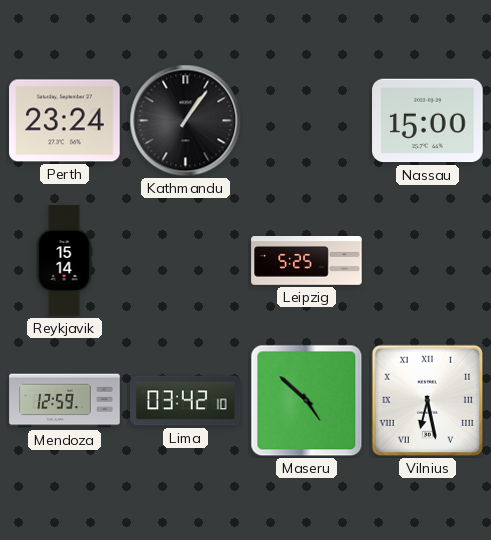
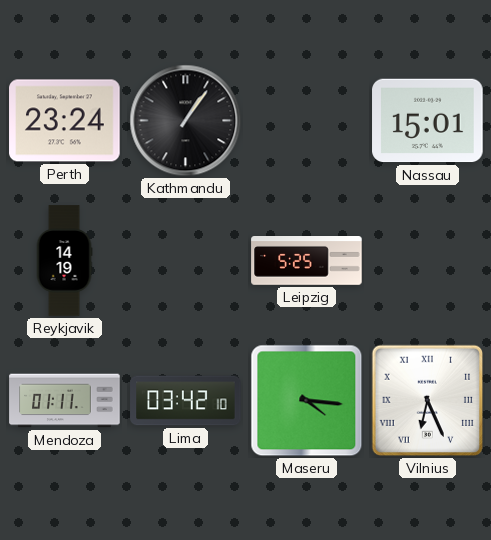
Nassau: 15:00 -> 15:01
Reykjavik: 15:14 -> 14:19
Mendoza: 12:59 -> 01:11
Maseru: 4:52 -> 4:16
Vilnius: 6:28 -> 6:26
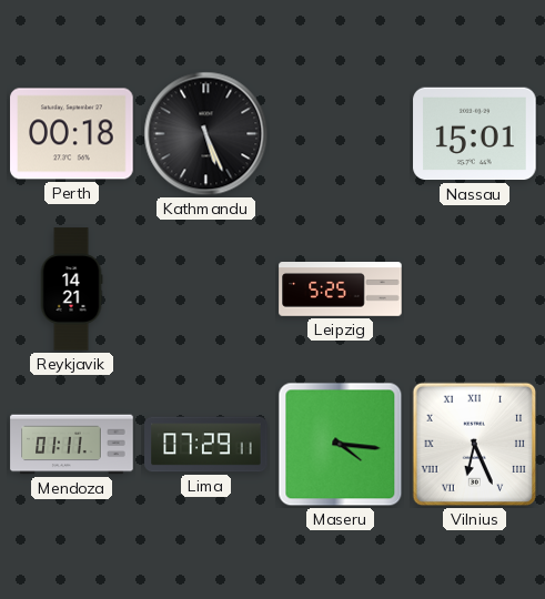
Perth: 23:24 -> 00:18
Kathmandu: 1:06 -> 5:26
Reykjavik: 14:19 -> 14:21
Lima: 03:42 -> 07:29
